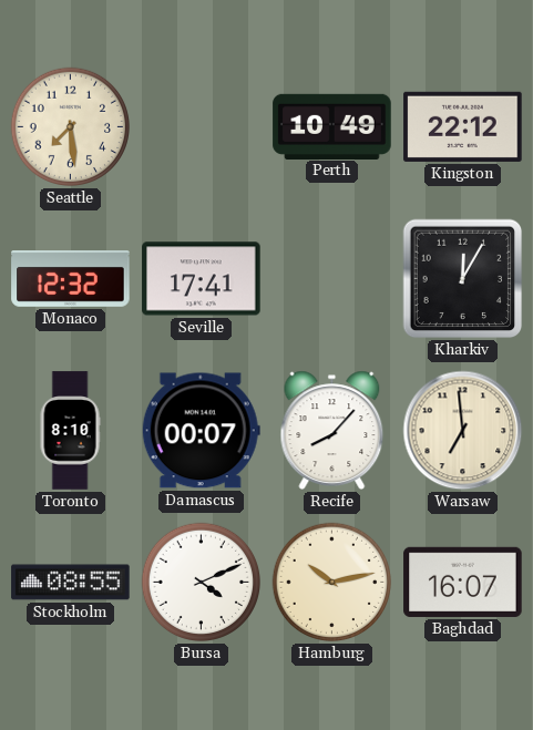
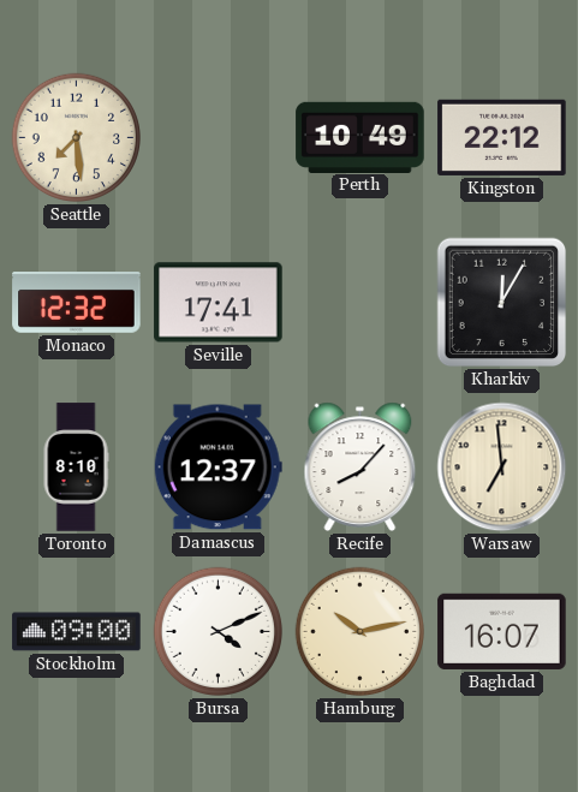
Damascus: 00:07 -> 12:37
Stockholm: 08:55 -> 09:00
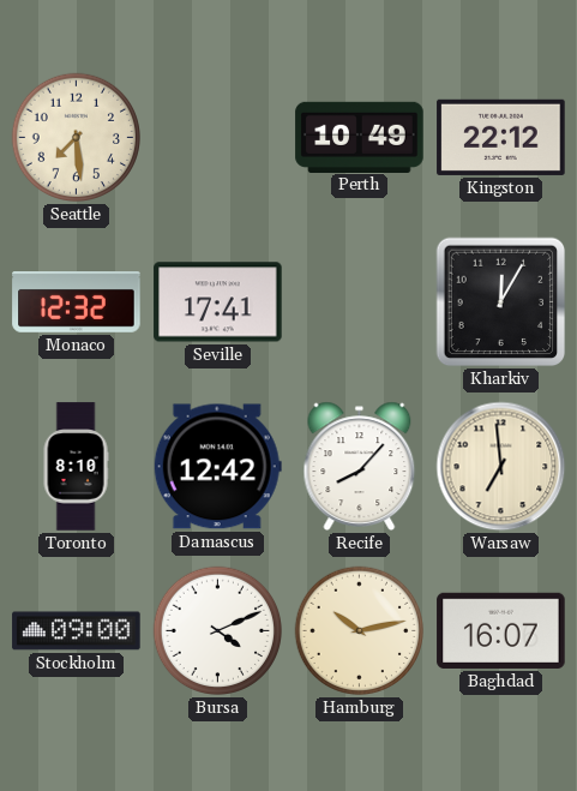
Damascus: 12:37 -> 12:42
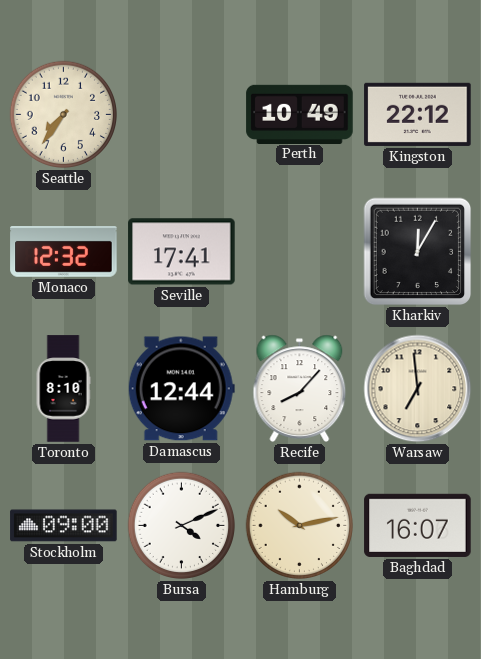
Seattle: 7:29 -> 7:36
Damascus: 12:42 -> 12:44
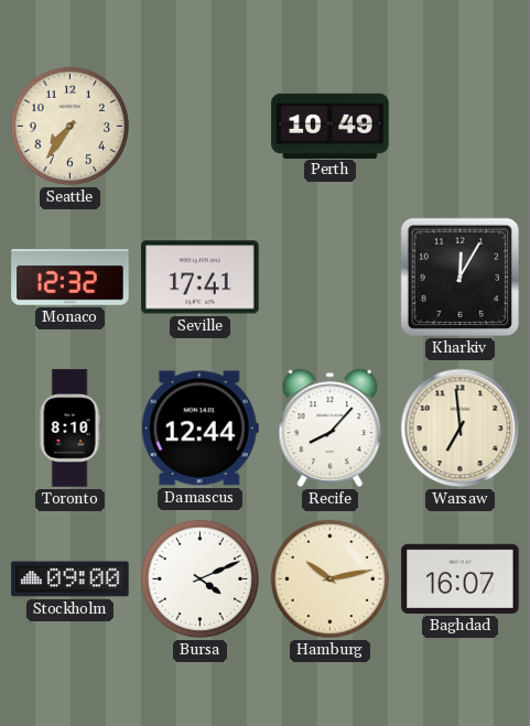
Kingston: 22:12 -> none
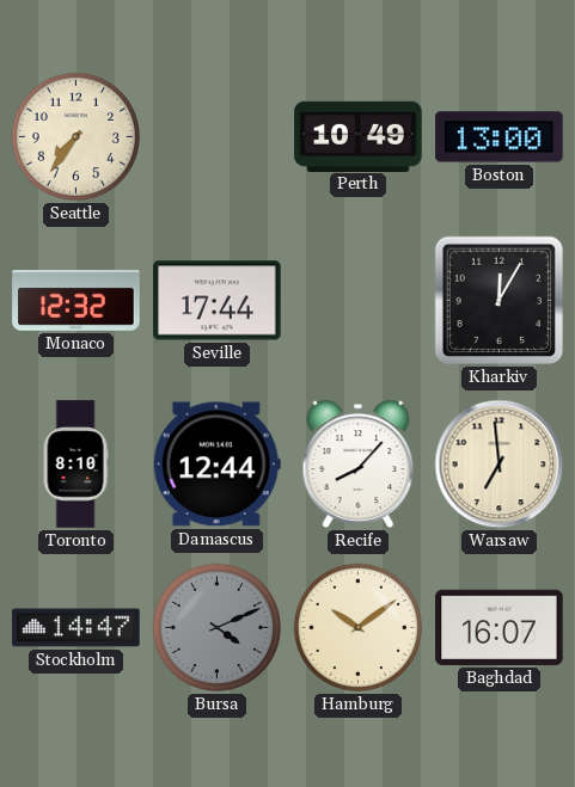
Boston: none -> 13:00
Seville: 17:41 -> 17:44
Stockholm: 09:00 -> 14:47
Bursa dial: white -> grey
Hamburg: 10:13 -> 10:09
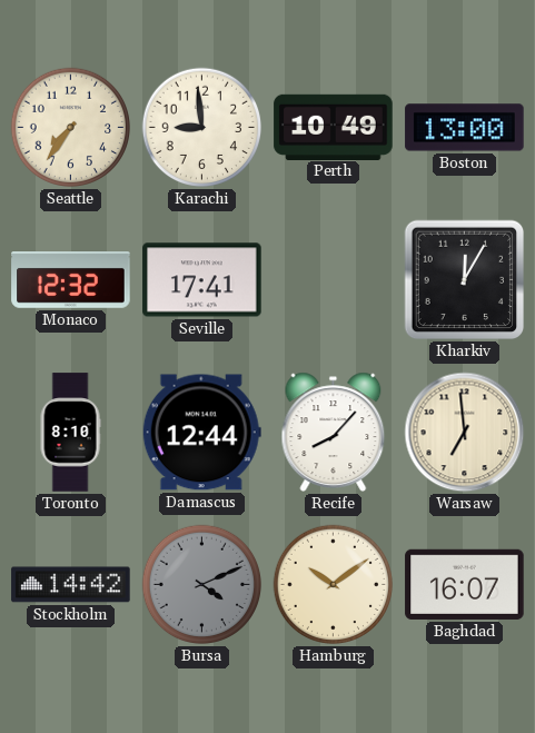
Karachi: none -> 8:59
Seville: 17:44 -> 17:41
Stockholm: 14:47 -> 14:42
